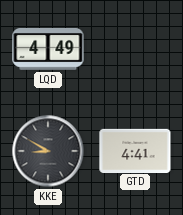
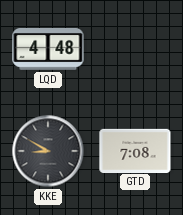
LQD: 4:49 -> 4:48
GTD: 4:41 -> 7:08
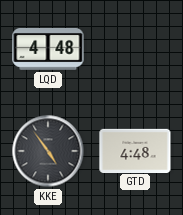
KKE: 8:50 -> 4:54
GTD: 7:08 -> 4:48
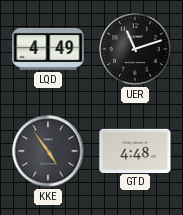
LQD: 4:48 -> 4:49
UER: none -> 11:12
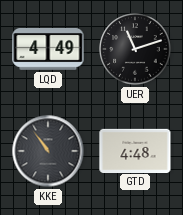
KKE: 4:54 -> 10:54
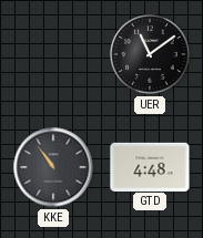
LQD: 4:49 -> none
UER: 11:12 -> 11:09
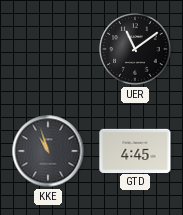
KKE: 10:54 -> 10:57
GTD: 4:48 -> 4:45
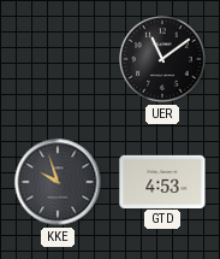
KKE: 10:57 -> 9:57
GTD: 4:45 -> 4:53
